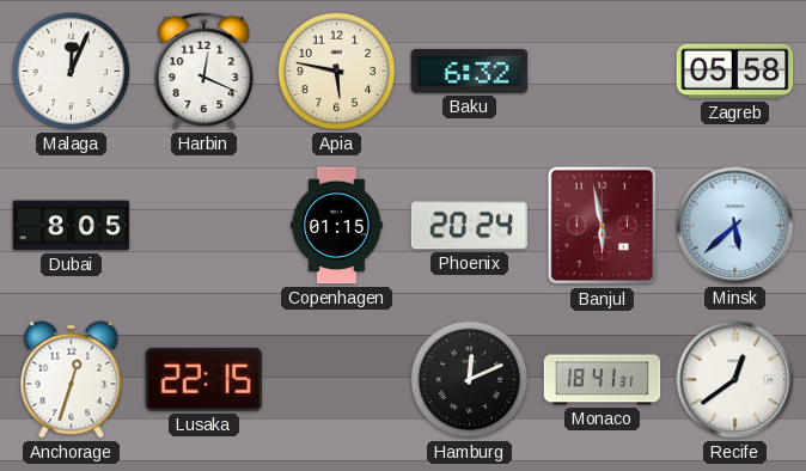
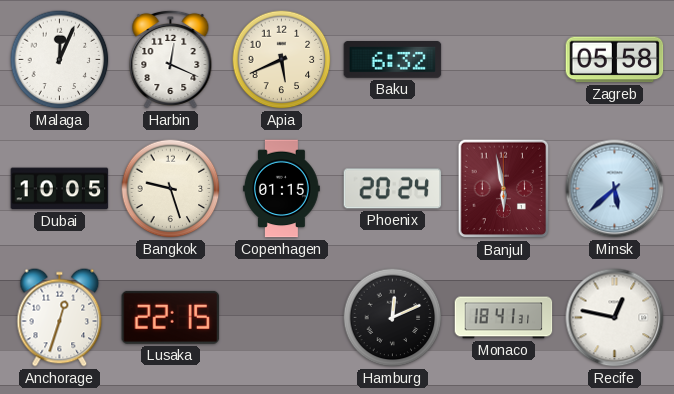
Apia: 5:47 -> 5:41
Dubai: 8:05 -> 10:05
Bangkok: none -> 9:27
Recife: 12:39 -> 12:47
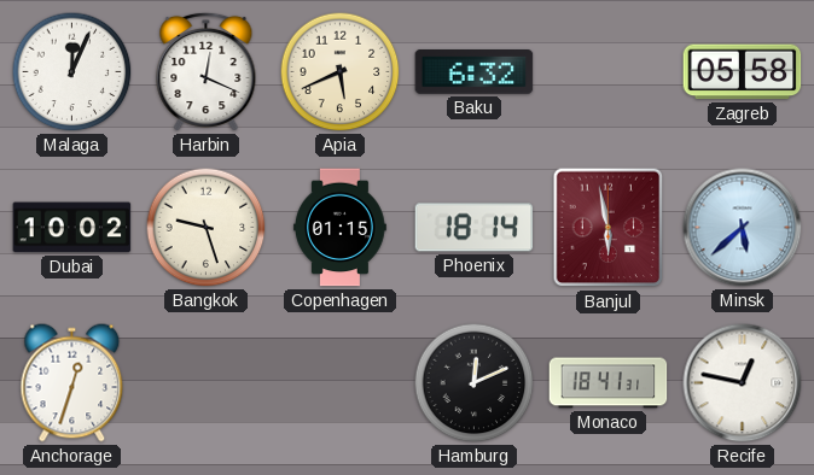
Dubai: 10:05 -> 10:02
Phoenix: 20:24 -> 18:14
Lusaka: 22:15 -> none
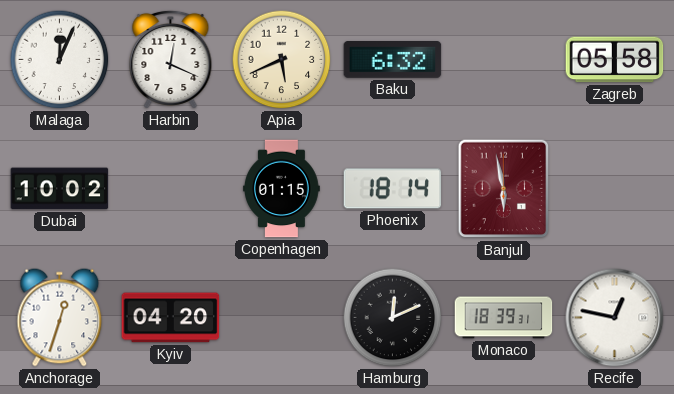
Bangkok: 9:27 -> none
Minsk: 5:38 -> none
Kyiv: none -> 04:20
Monaco: 18:41 -> 18:39
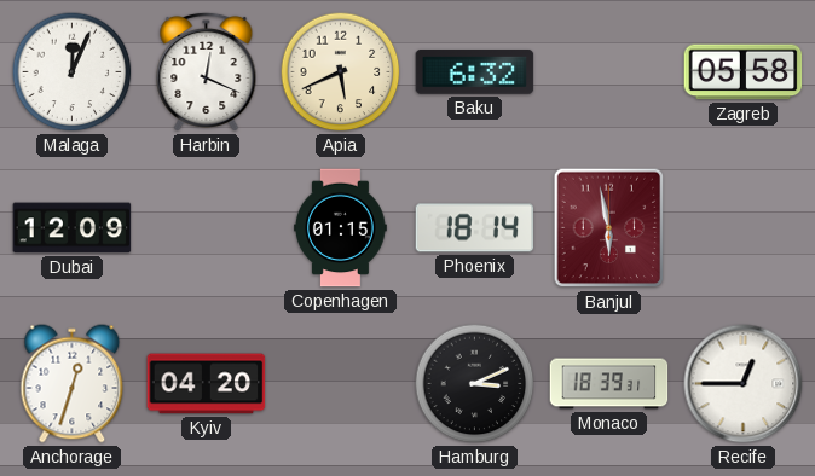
Dubai: 10:02 -> 12:09
Hamburg: 12:11 -> 3:11
Recife: 12:47 -> 12:45
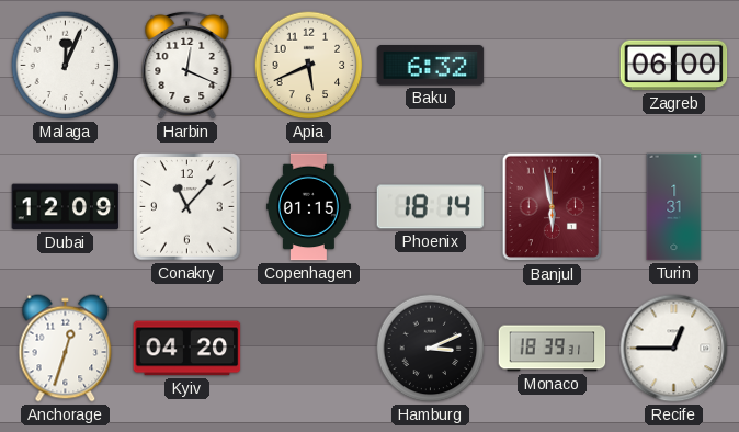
Zagreb: 05:58 -> 06:00
Conakry: none -> 11:07
Turin: none -> 1:31
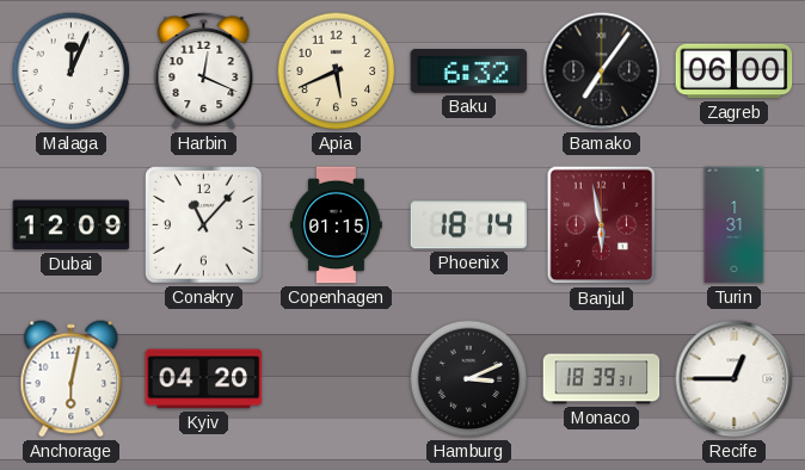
Bamako: none -> 7:06
Anchorage: 12:33 -> 6:02
